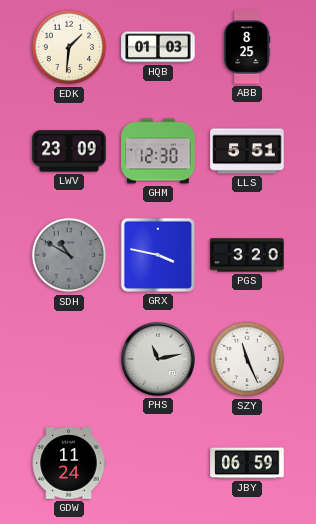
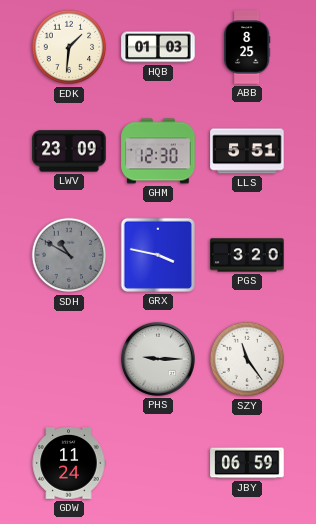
PHS: 11:13 -> 9:15
SZY: 11:26 -> 11:24
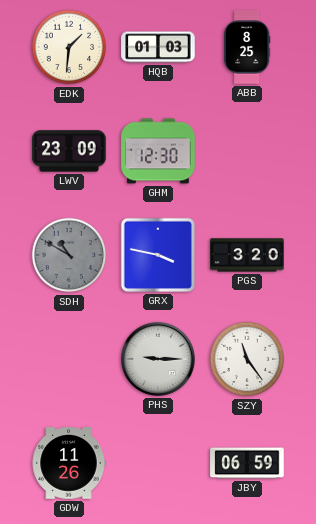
LLS: 5:51 -> none
GDW: 11:24 -> 11:26
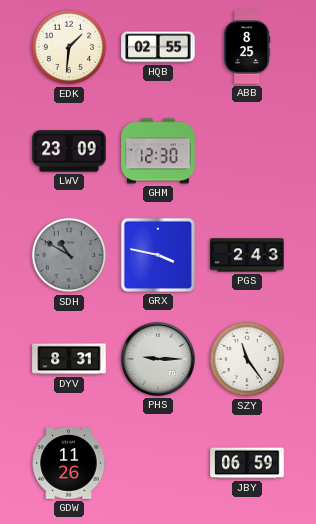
HQB: 01:03 -> 02:55
PGS: 3:20 -> 2:43
DYV: none -> 8:31
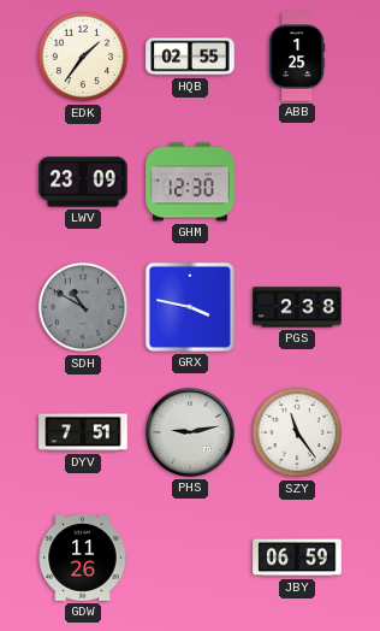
EDK: 1:31 -> 1:36
ABB: 8:25 -> 1:25
PGS: 2:43 -> 2:38
DYV: 8:31 -> 7:51
PHS: 9:15 -> 9:13
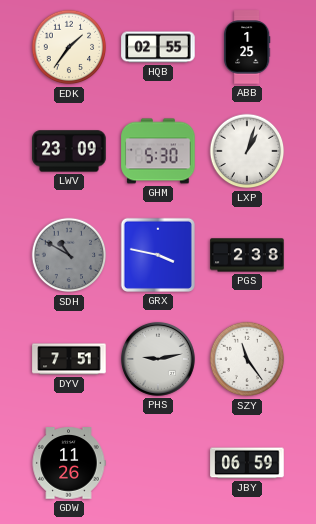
GHM: 12:30 -> 5:30
LXP: none -> 1:03
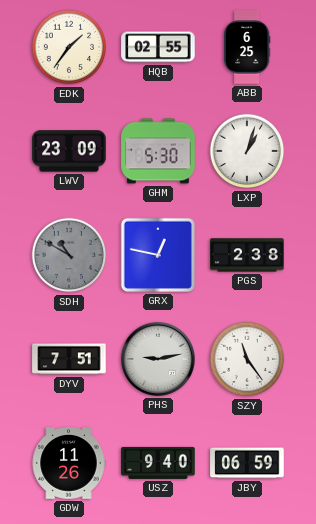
ABB: 1:25 -> 6:25
GRX: 3:47 -> 12:47
USZ: none -> 9:40
